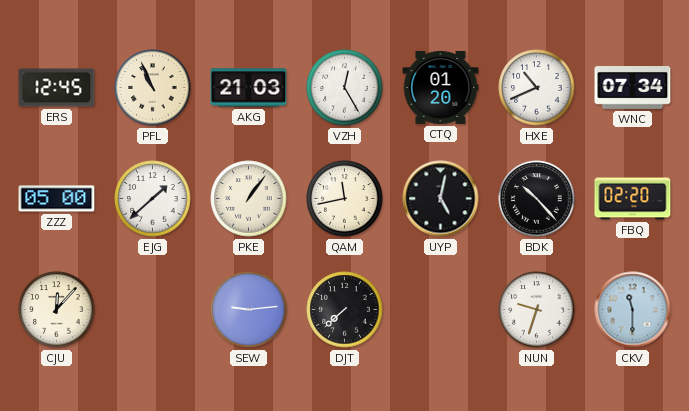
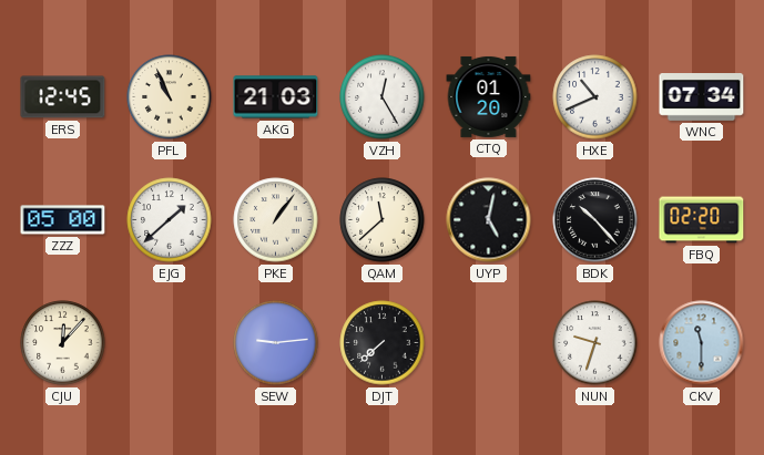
QAM: 11:43 -> 11:38
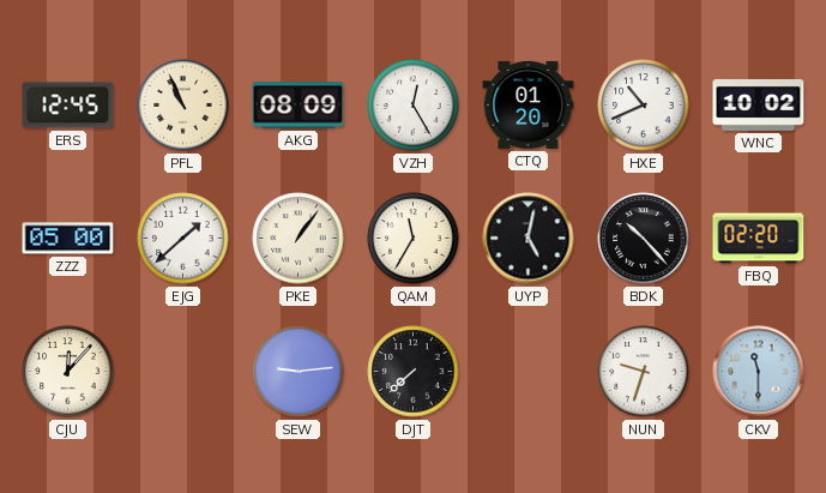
AKG: 21:03 -> 08:09
WNC: 07:34 -> 10:02
QAM: 11:38 -> 11:35
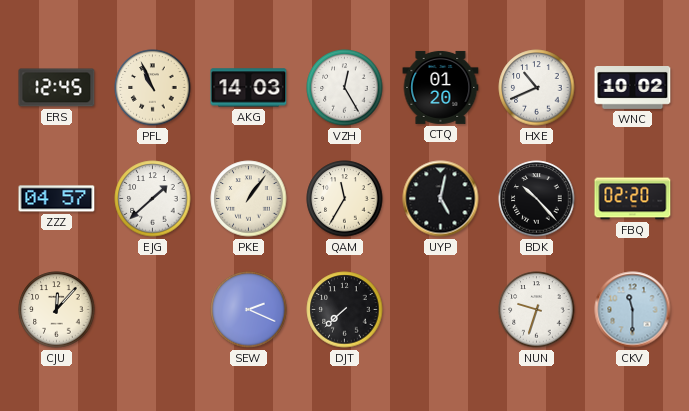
AKG: 08:09 -> 14:03
ZZZ: 05:00 -> 04:57
SEW: 9:14 -> 2:19
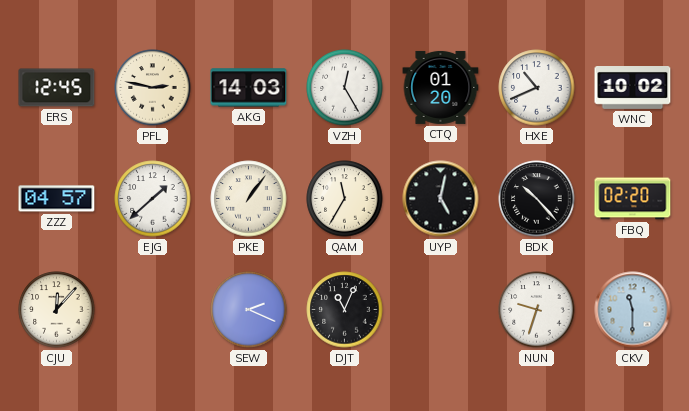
PFL: 10:56 -> 2:47
DJT: 7:38 -> 11:04
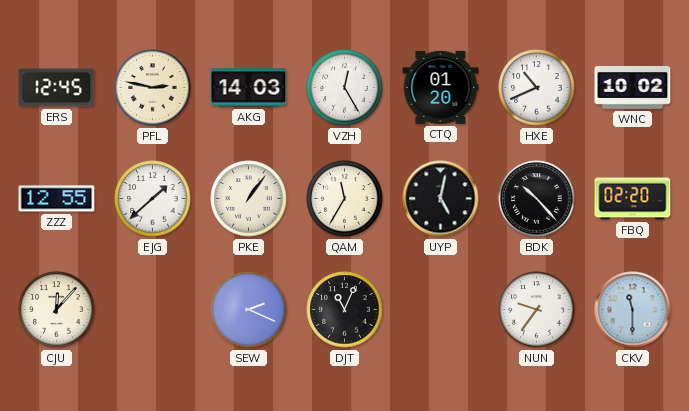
ZZZ: 04:57 -> 12:55
NUN: 9:33 -> 9:36
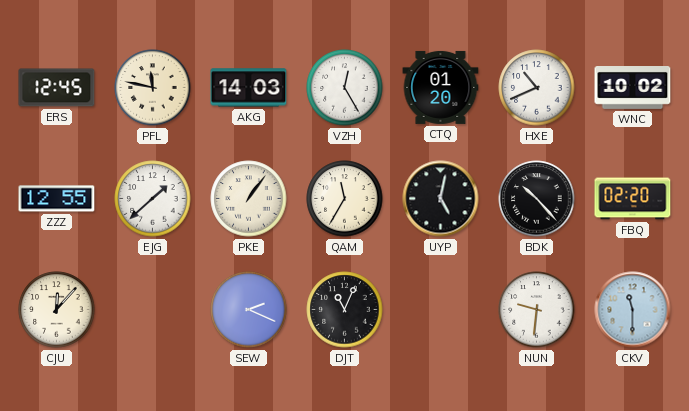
PFL: 2:47 -> 11:47
NUN: 9:36 -> 9:31
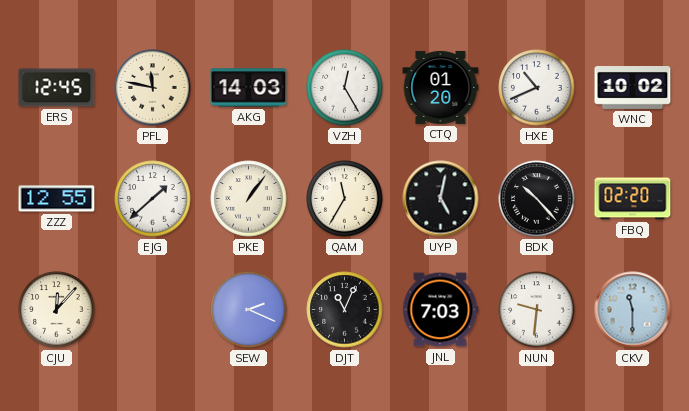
JNL: none -> 7:03
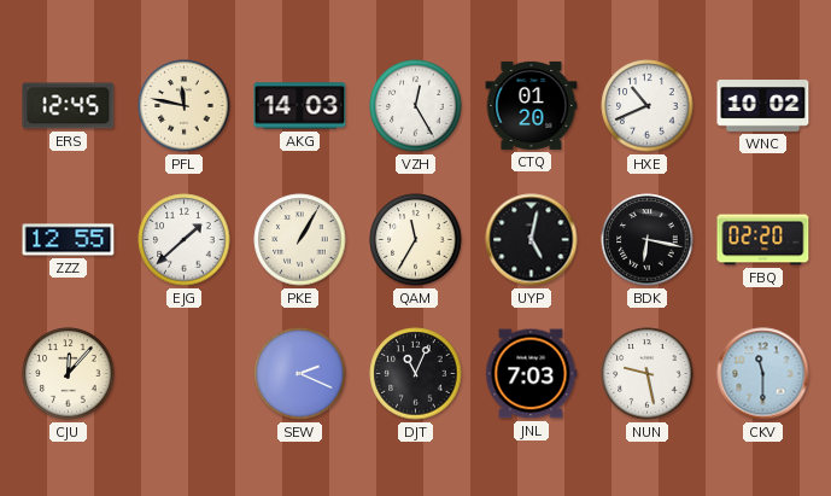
PKE: 1:06 -> 1:05
BDK: 10:23 -> 6:17
NUN: 9:31 -> 9:28
